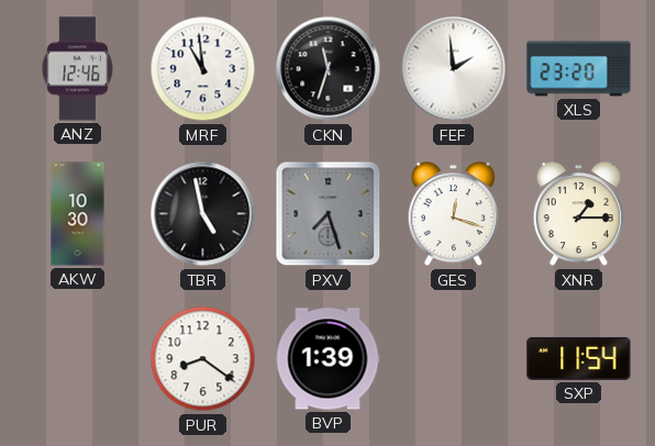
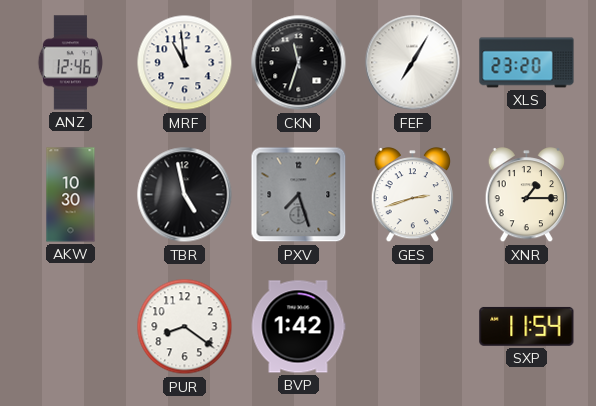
FEF: 1:59 -> 7:05
GES: 12:18 -> 2:42
BVP: 1:39 -> 1:42
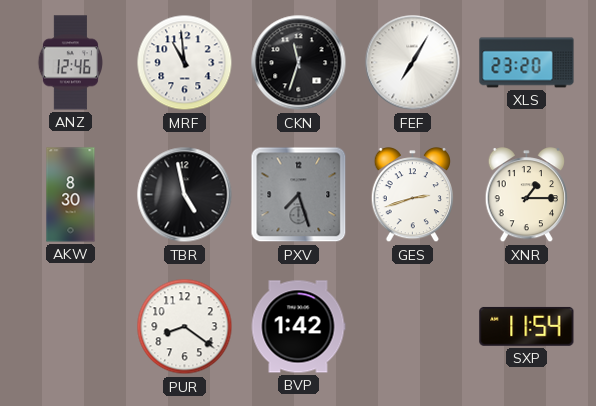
AKW: 10:30 -> 8:30
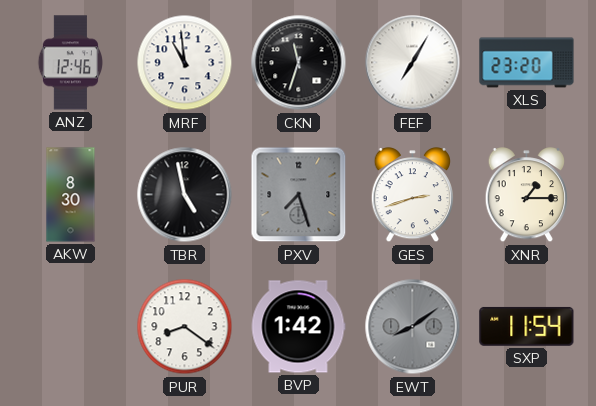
EWT: none -> 8:09
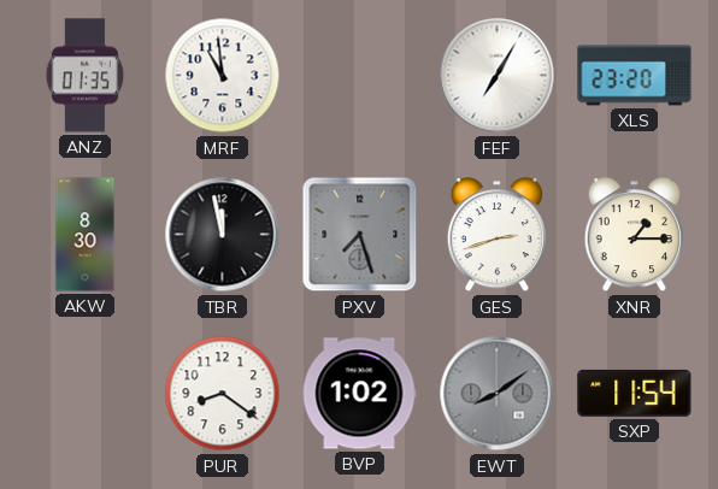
ANZ: 12:46 -> 01:35
CKN: 11:33 -> none
TBR: 4:58 -> 11:58
BVP: 1:42 -> 1:02
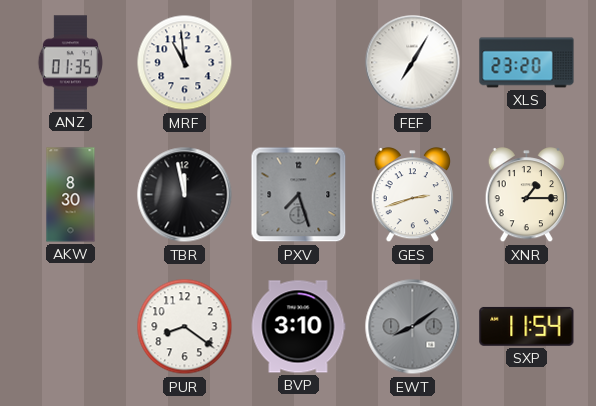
BVP: 1:02 -> 3:10
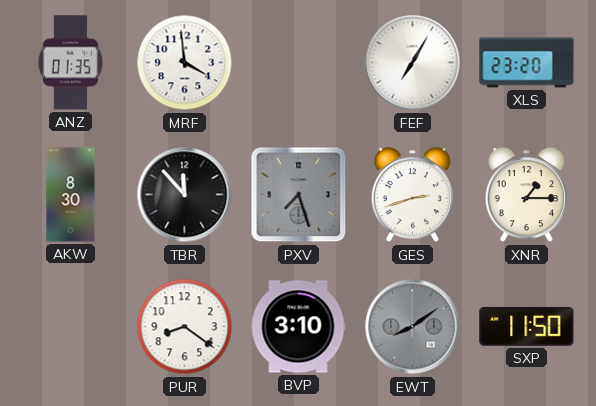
MRF: 10:59 -> 3:59
TBR: 11:58 -> 11:53
SXP: 11:54 -> 11:50
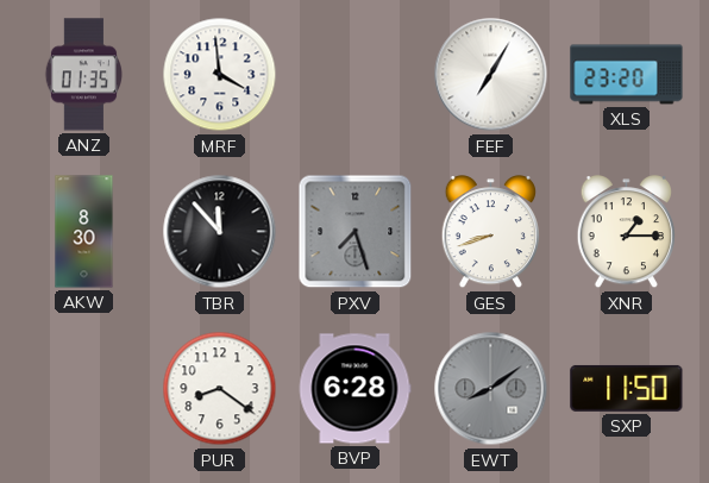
GES: 2:42 -> 8:42
BVP: 3:10 -> 6:28
